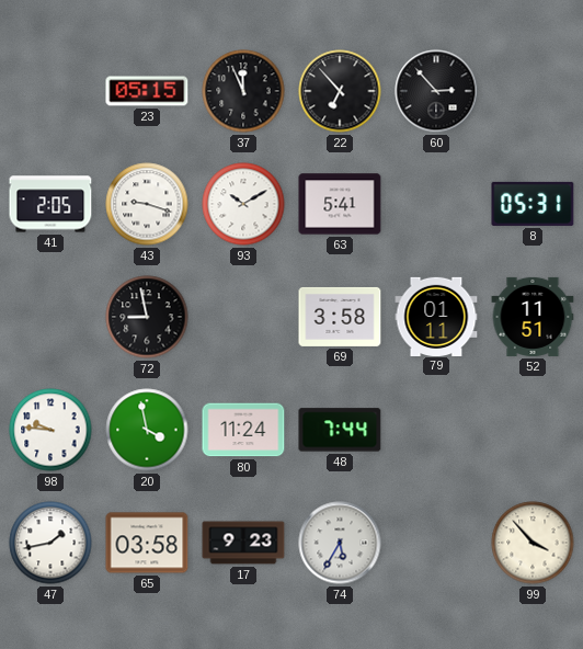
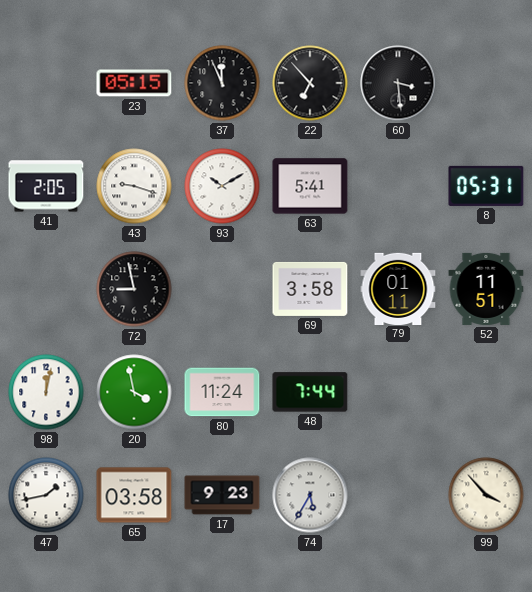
60: 2:53 -> 3:29
98: 9:46 -> 12:02
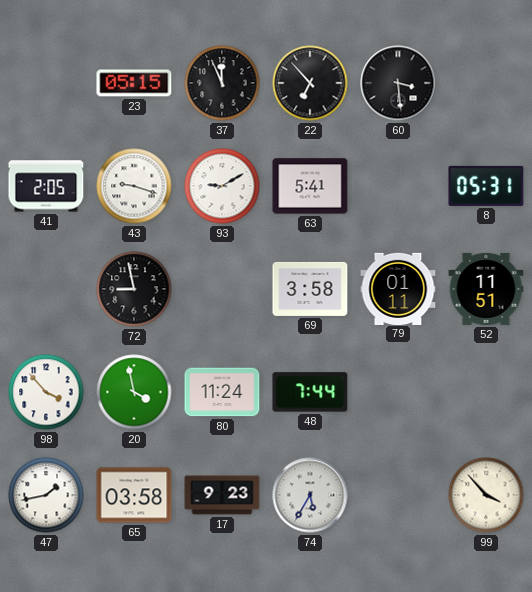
93: 10:10 -> 9:10
98: 12:02 -> 3:53
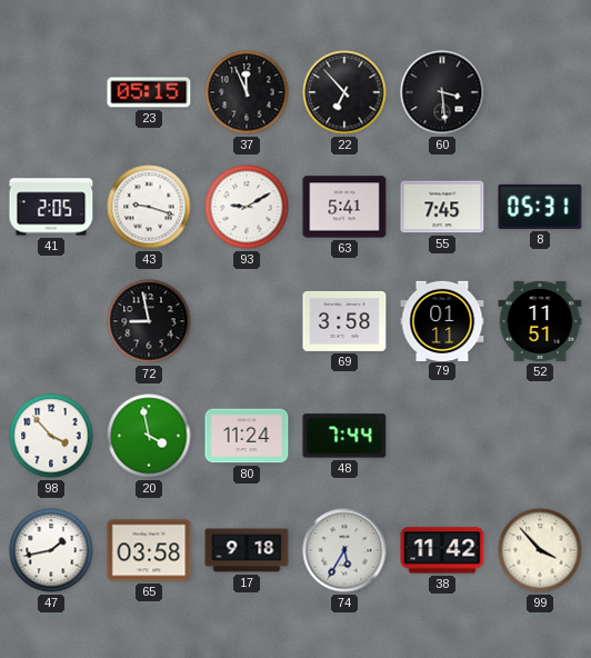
55: none -> 7:45
17: 9:23 -> 9:18
38: none -> 11:42
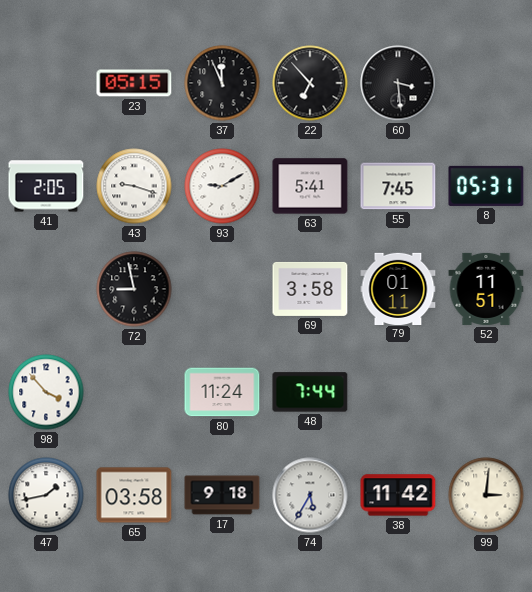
20: 3:58 -> none
99: 3:53 -> 3:01
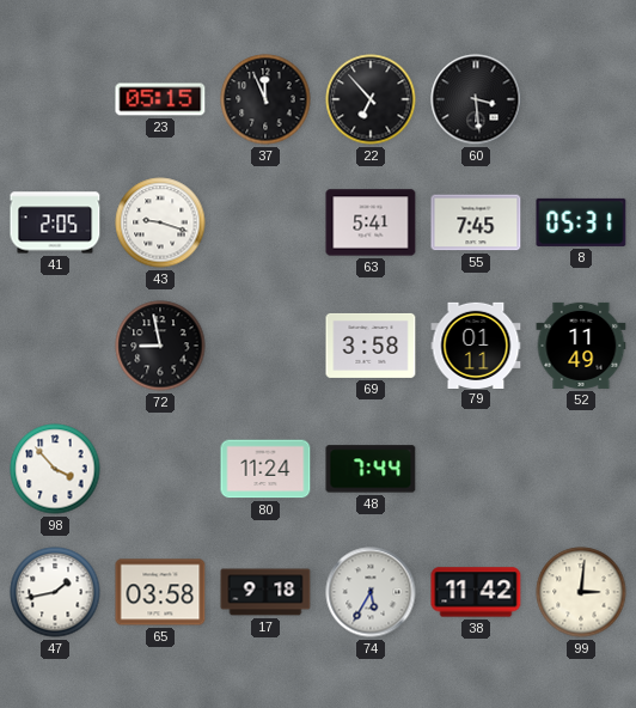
93: 9:10 -> none
52: 11:51 -> 11:49
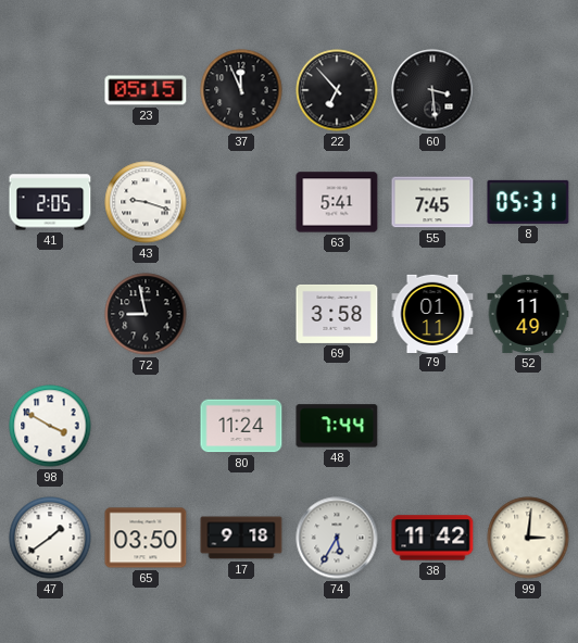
98: 3:53 -> 3:50
47: 1:43 -> 1:39
65: 03:58 -> 03:50
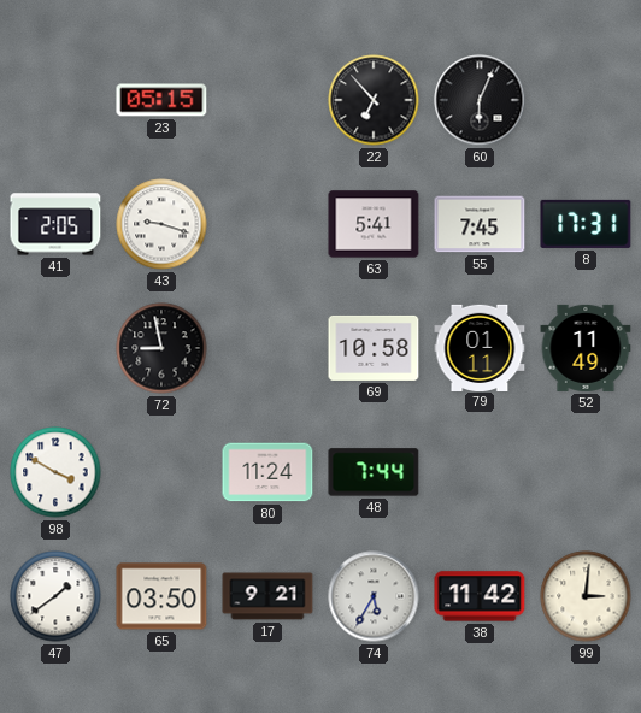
37: 11:56 -> none
60: 3:29 -> 6:04
8: 05:31 -> 17:31
69: 3:58 -> 10:58
17: 9:18 -> 9:21
